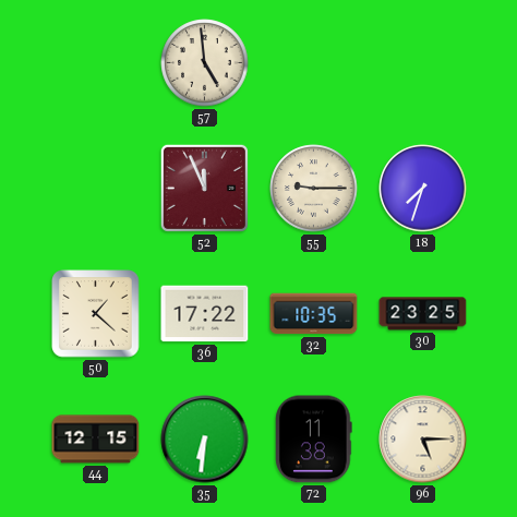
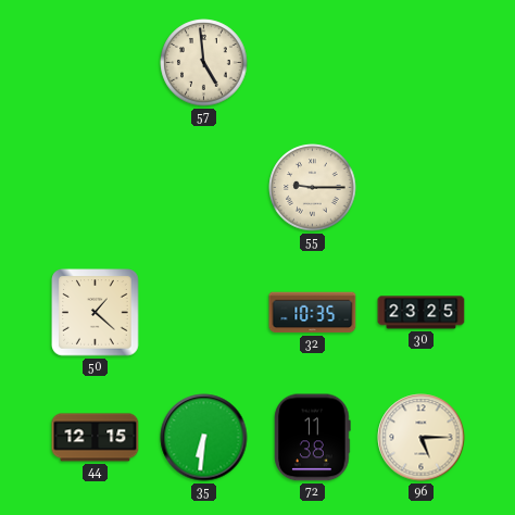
52: 11:56 -> none
18: 7:33 -> none
36: 17:22 -> none
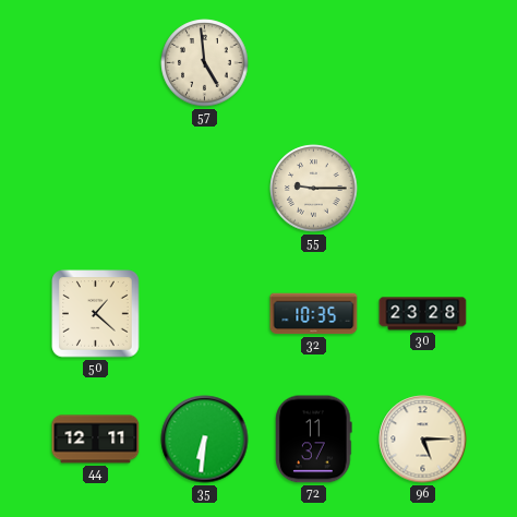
30: 23:25 -> 23:28
44: 12:15 -> 12:11
72: 11:38 -> 11:37
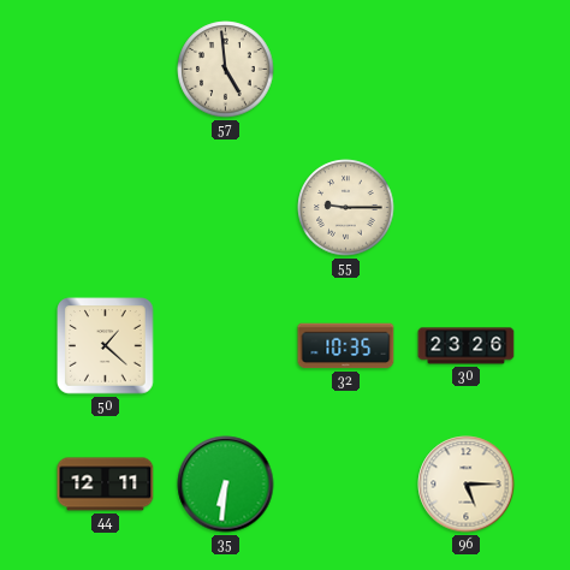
30: 23:28 -> 23:26
72: 11:37 -> none
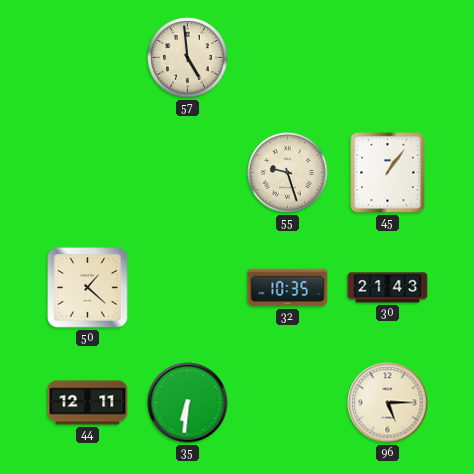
55: 9:15 -> 9:27
45: none -> 1:06
30: 23:26 -> 21:43
